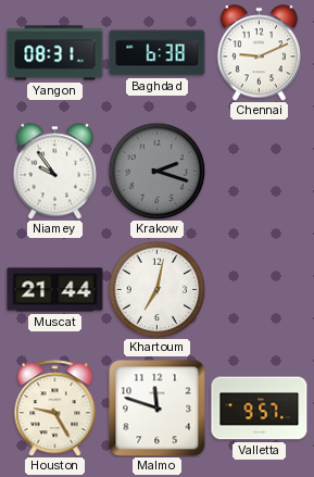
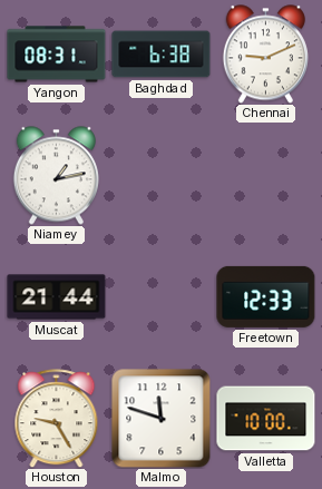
Niamey: 9:54 -> 1:13
Krakow: 2:18 -> none
Khartoum: 7:02 -> none
Freetown: none -> 12:33
Valletta: 9:57 -> 10:00
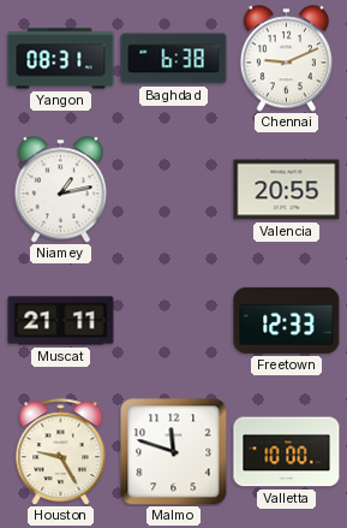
Valencia: none -> 20:55
Muscat: 21:44 -> 21:11
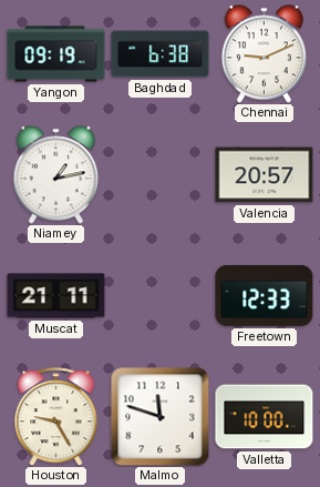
Yangon: 08:31 -> 09:19
Valencia: 20:55 -> 20:57
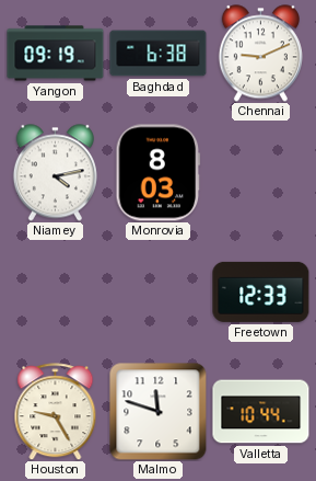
Niamey: 1:13 -> 4:13
Monrovia: none -> 8:03
Valencia: 20:57 -> none
Muscat: 21:11 -> none
Valletta: 10:00 -> 10:44
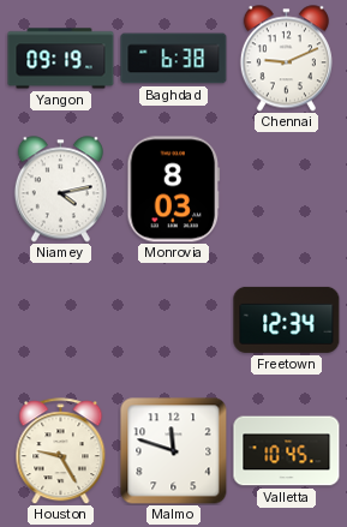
Freetown: 12:33 -> 12:34
Valletta: 10:44 -> 10:45
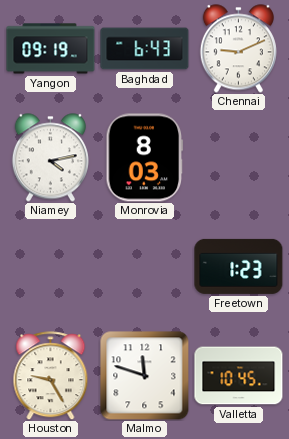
Baghdad: 6:38 -> 6:43
Freetown: 12:34 -> 1:23
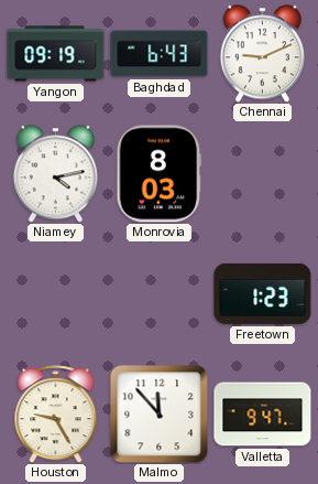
Malmo: 11:48 -> 11:53
Valletta: 10:45 -> 9:47
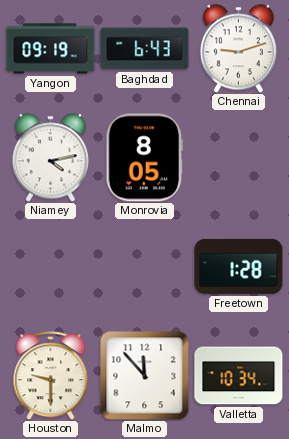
Chennai: 9:11 -> 9:12
Monrovia: 8:03 -> 8:05
Freetown: 1:23 -> 1:28
Houston: 9:25 -> 9:30
Valletta: 9:47 -> 10:34
